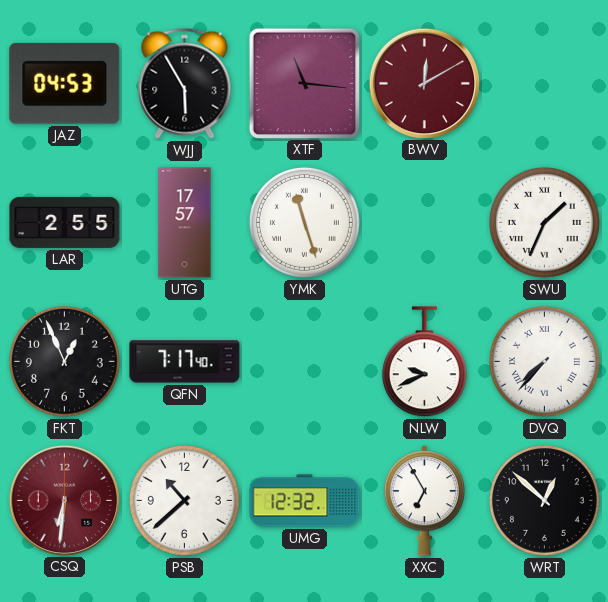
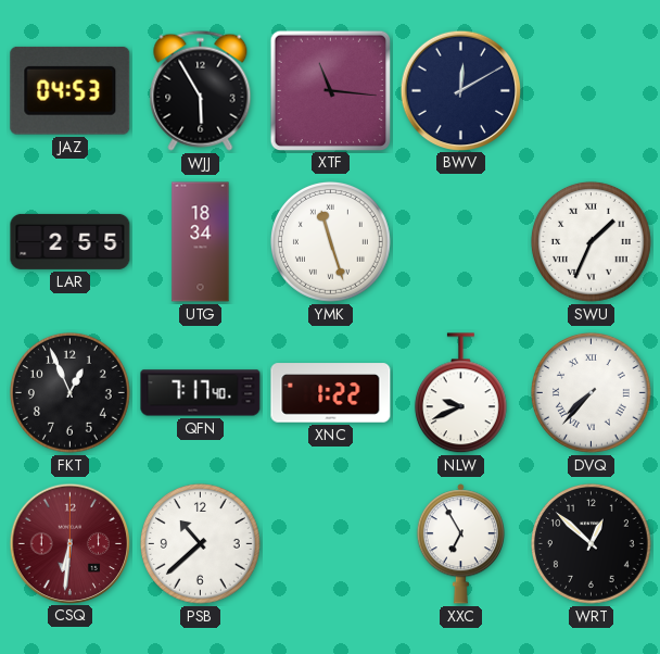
BWV dial: burgundy -> navy
UTG: 17:57 -> 18:34
XNC: none -> 1:22
UMG: 12:32 -> none
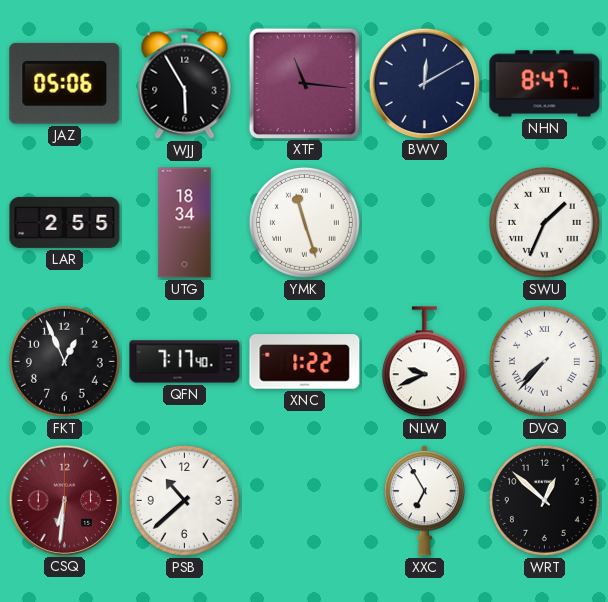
JAZ: 04:53 -> 05:06
NHN: none -> 8:47
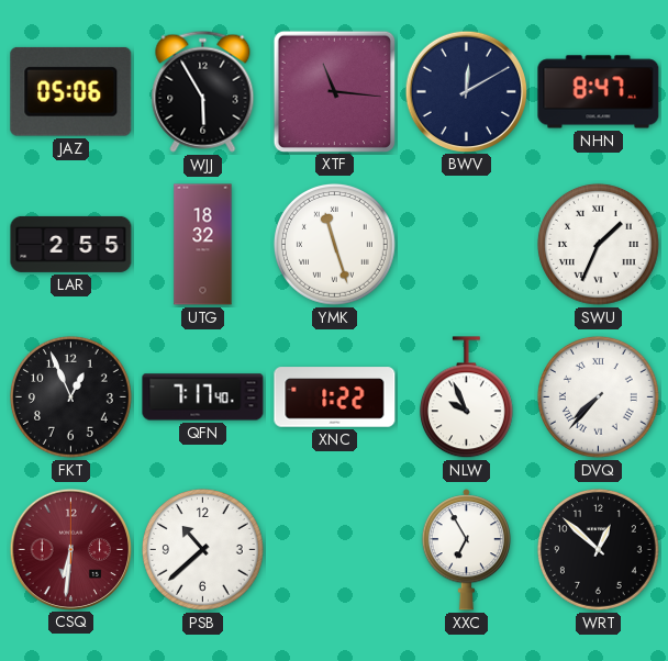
UTG: 18:34 -> 18:32
NLW: 9:41 -> 9:56
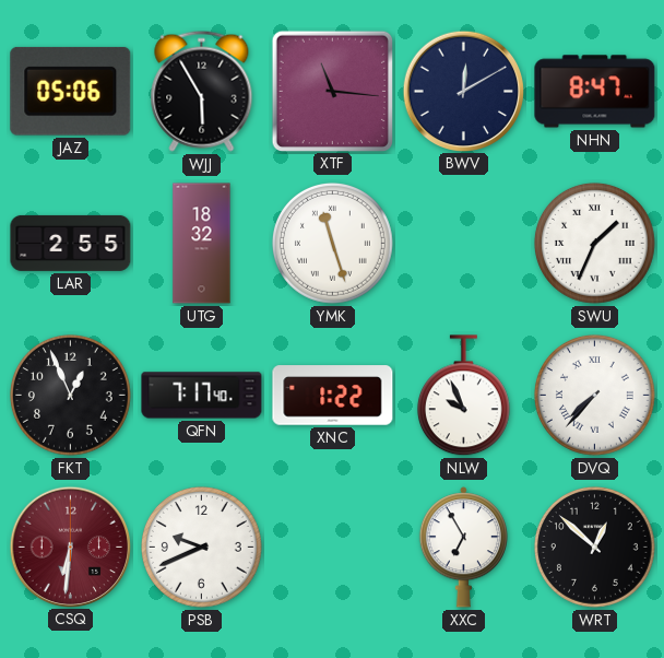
PSB: 10:38 -> 9:41
